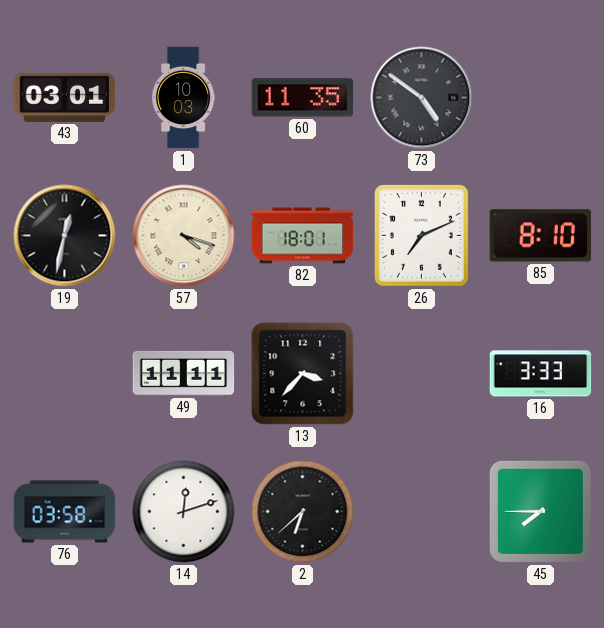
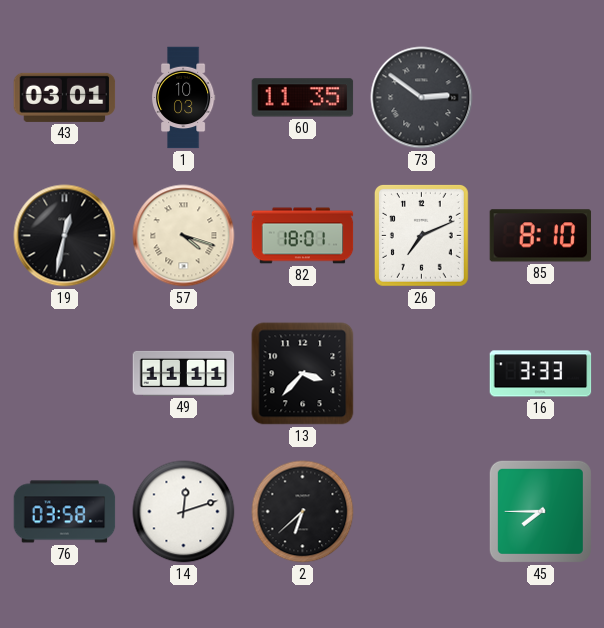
73: 4:51 -> 2:51
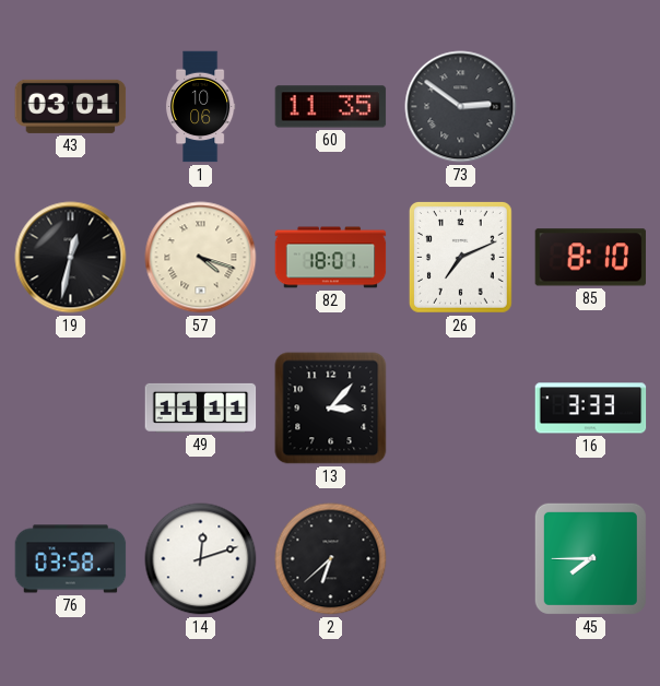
1: 10:03 -> 10:06
13: 3:37 -> 3:07
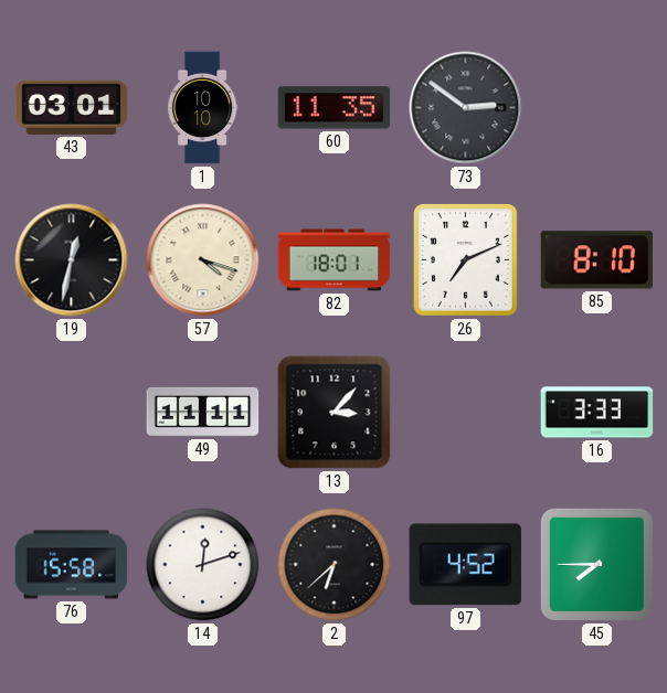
1: 10:06 -> 10:10
76: 03:58 -> 15:58
97: none -> 4:52
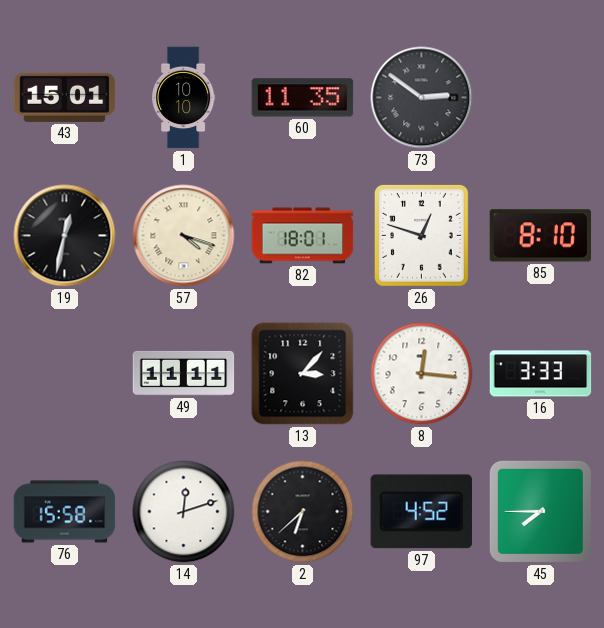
43: 03:01 -> 15:01
26: 7:11 -> 12:48
8: none -> 12:16
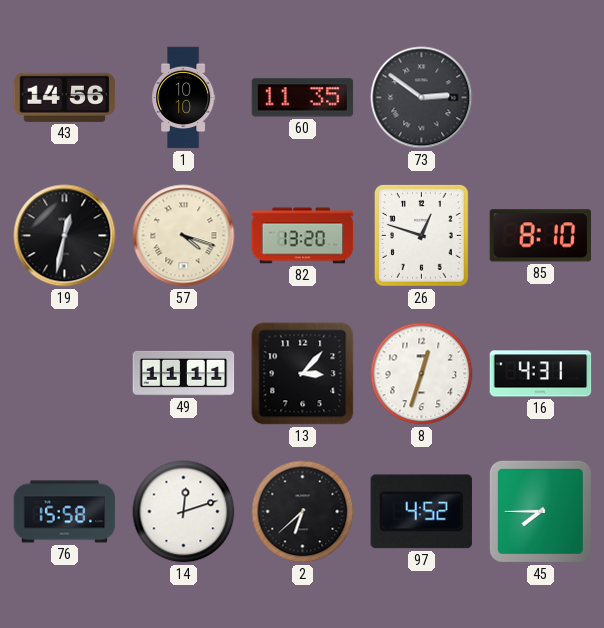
43: 15:01 -> 14:56
82: 18:01 -> 13:20
8: 12:16 -> 12:33
16: 3:33 -> 4:31
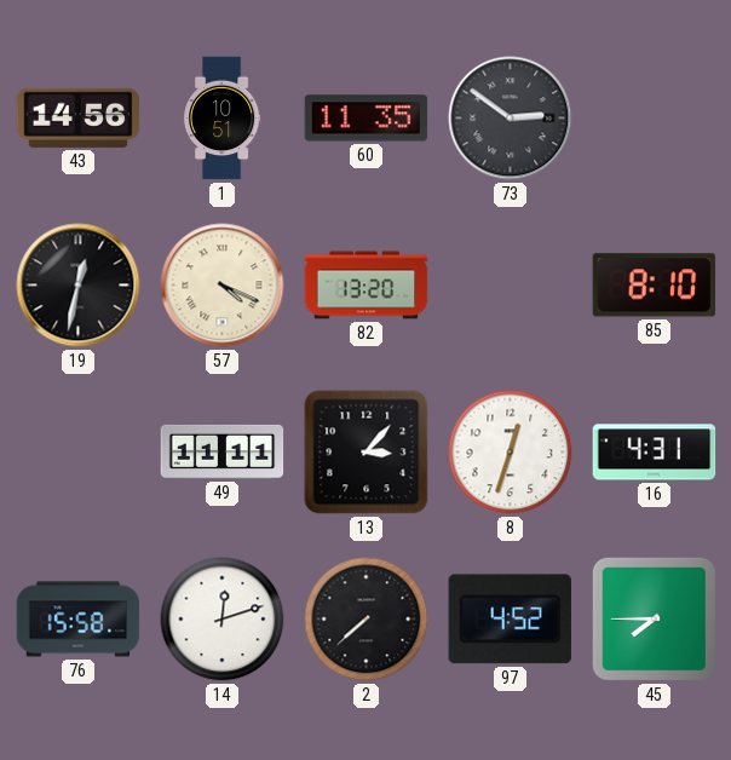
1: 10:10 -> 10:51
57: 4:18 -> 4:19
26: 12:48 -> none
2: 6:38 -> 7:38
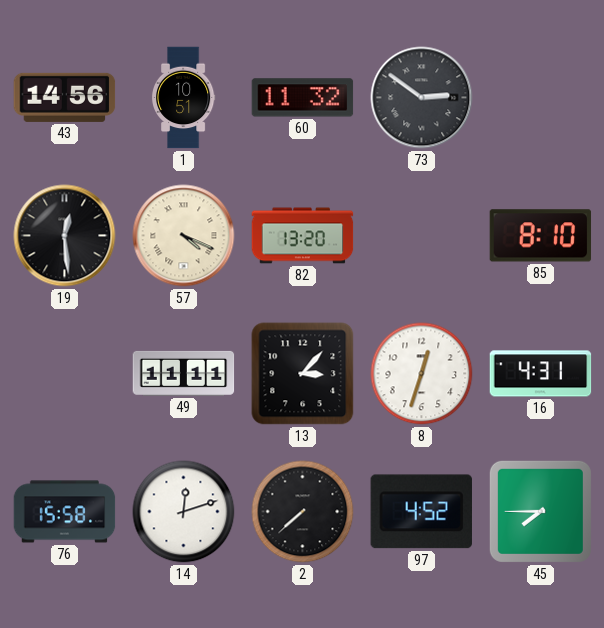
60: 11:35 -> 11:32
19: 12:32 -> 12:29
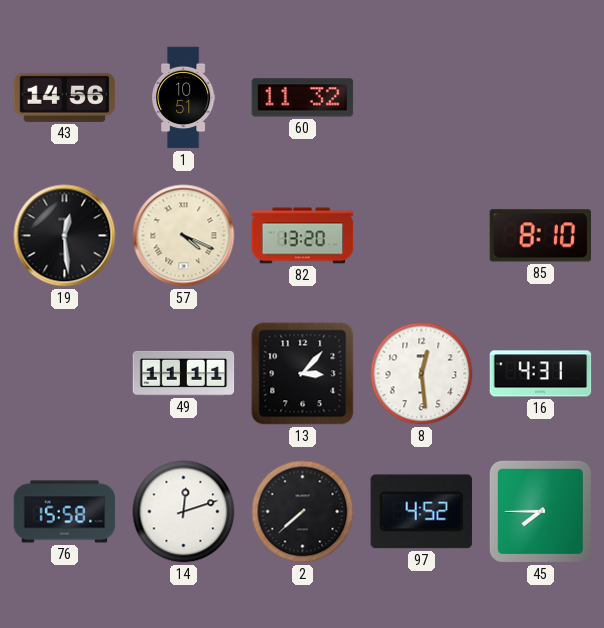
73: 2:51 -> none
8: 12:33 -> 12:29
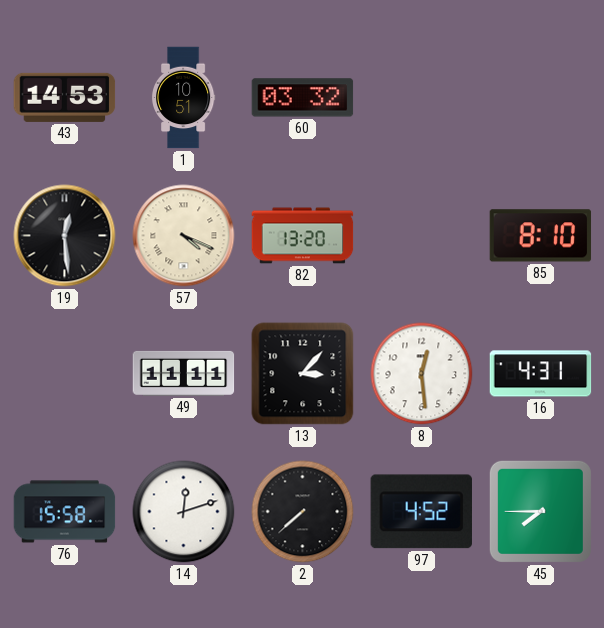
43: 14:56 -> 14:53
60: 11:32 -> 03:32
